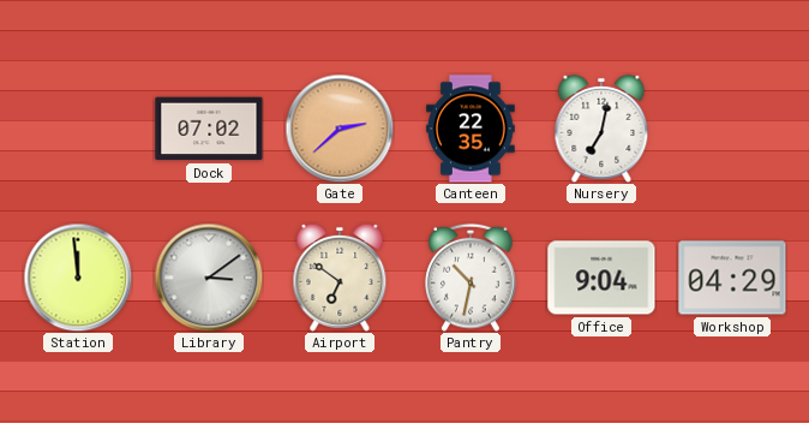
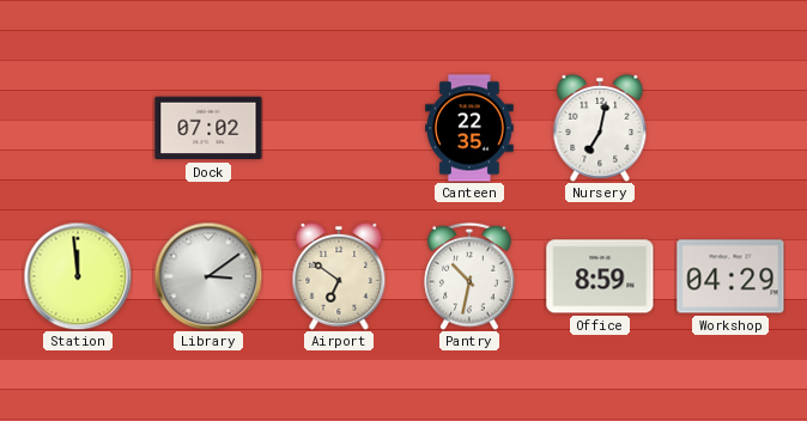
Gate: 2:38 -> none
Office: 9:04 -> 8:59
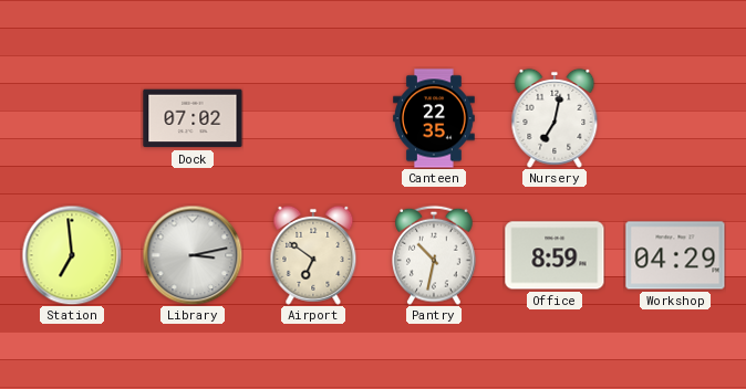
Station: 11:59 -> 6:59
Library: 3:09 -> 3:13
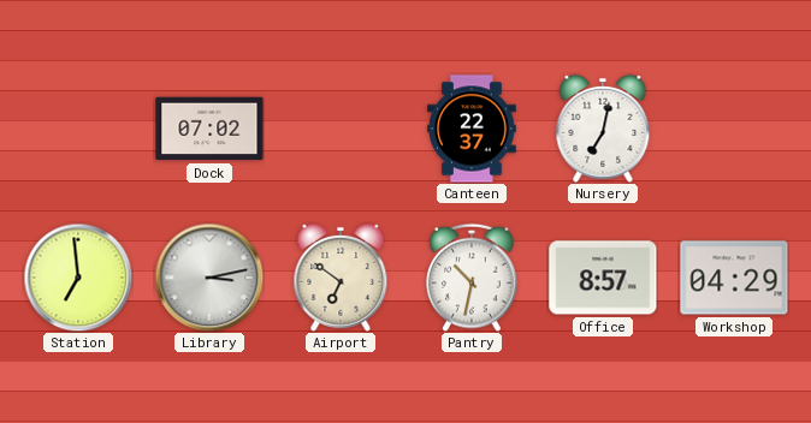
Canteen: 22:35 -> 22:37
Office: 8:59 -> 8:57
